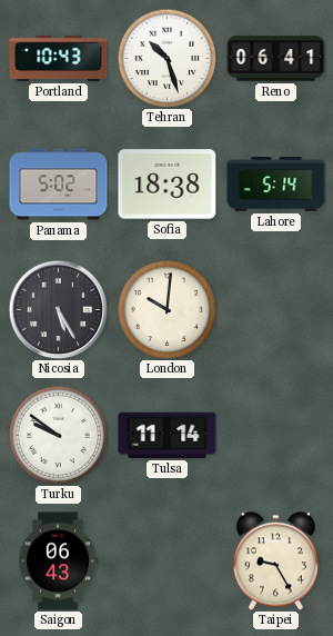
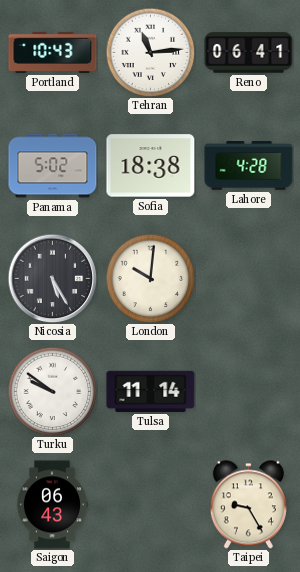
Tehran: 10:27 -> 11:14
Lahore: 5:14 -> 4:28
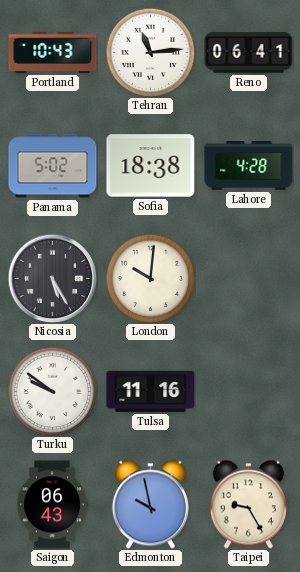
Tulsa: 11:14 -> 11:16
Edmonton: none -> 9:58
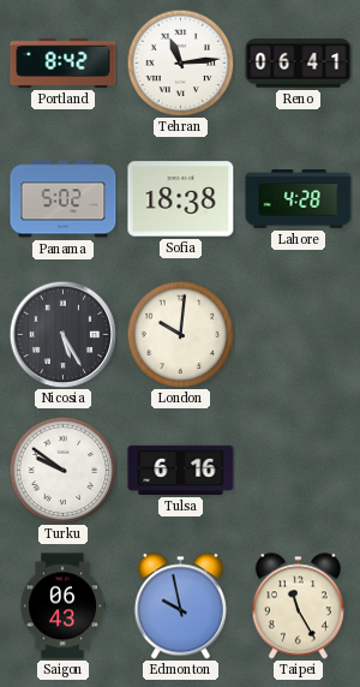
Portland: 10:43 -> 8:42
Tulsa: 11:16 -> 6:16
Taipei: 9:25 -> 11:25
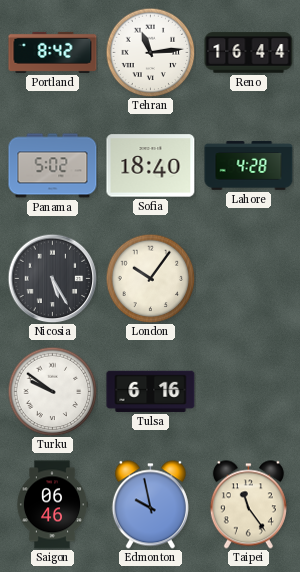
Reno: 06:41 -> 16:44
Sofia: 18:38 -> 18:40
London: 10:01 -> 10:06
Saigon: 06:43 -> 06:46
Taipei: 11:25 -> 11:24
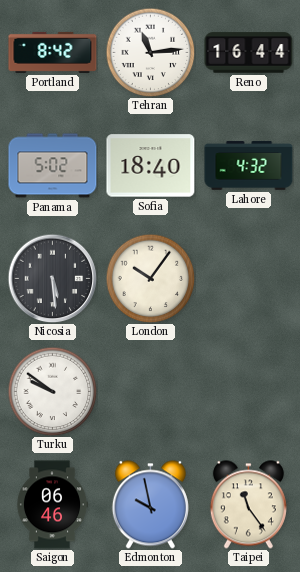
Lahore: 4:28 -> 4:32
Nicosia: 5:25 -> 5:29
Tulsa: 6:16 -> none
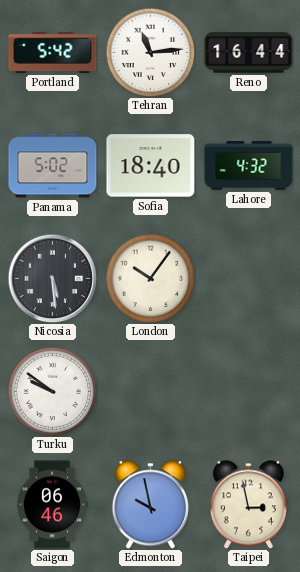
Portland: 8:42 -> 5:42
Taipei: 11:24 -> 2:58
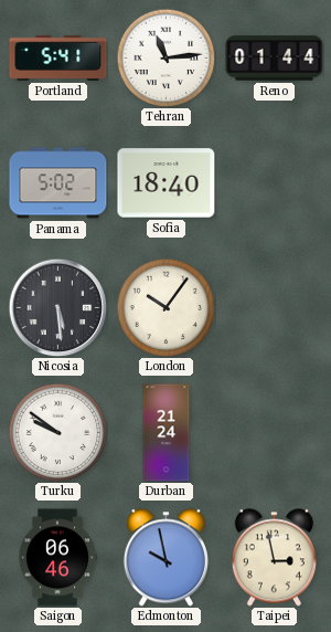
Portland: 5:42 -> 5:41
Reno: 16:44 -> 01:44
Lahore: 4:32 -> none
Durban: none -> 21:24
